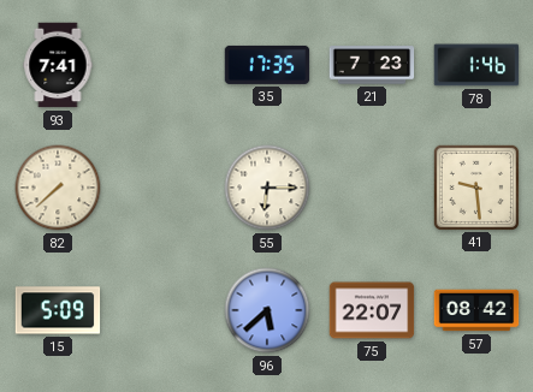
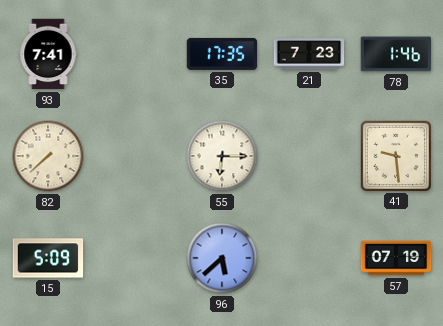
75: 22:07 -> none
57: 08:42 -> 07:19
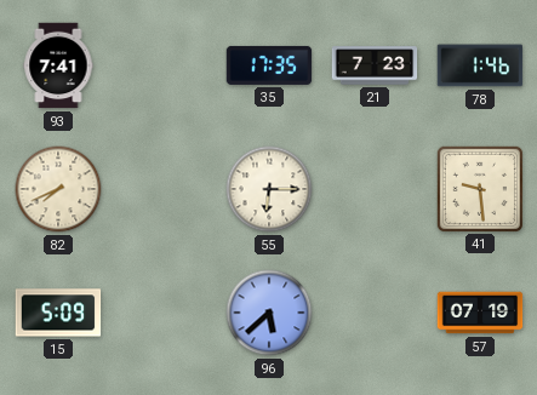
82: 7:38 -> 7:41
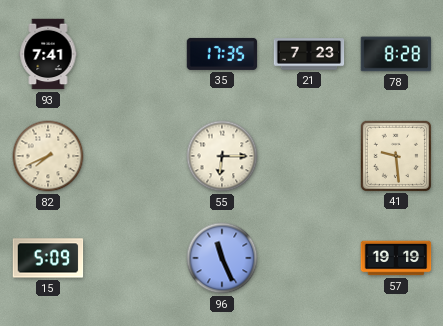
78: 1:46 -> 8:28
96: 5:38 -> 11:26
57: 07:19 -> 19:19
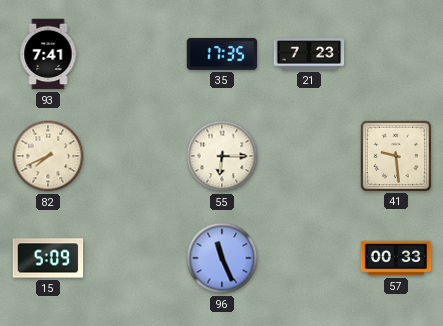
78: 8:28 -> none
57: 19:19 -> 00:33
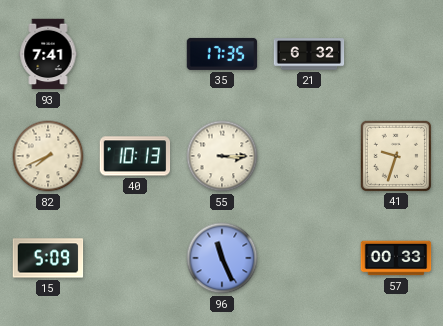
21: 7:23 -> 6:32
40: none -> 10:13
55: 6:15 -> 3:15
41: 9:29 -> 9:33
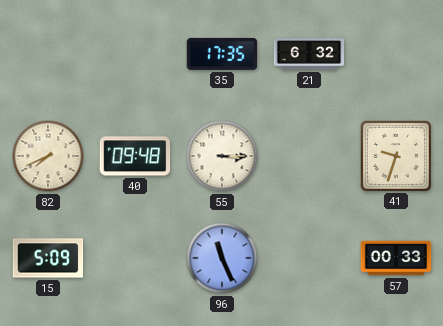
93: 7:41 -> none
40: 10:13 -> 09:48
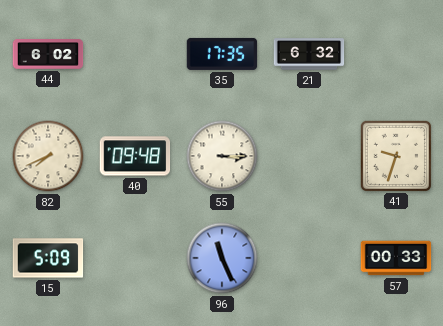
44: none -> 6:02
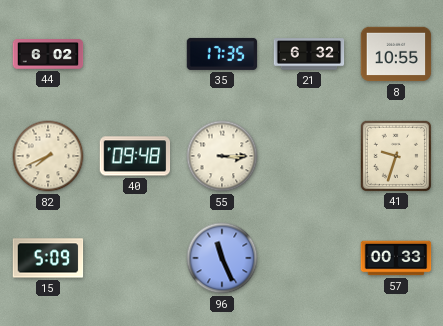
8: none -> 10:55
